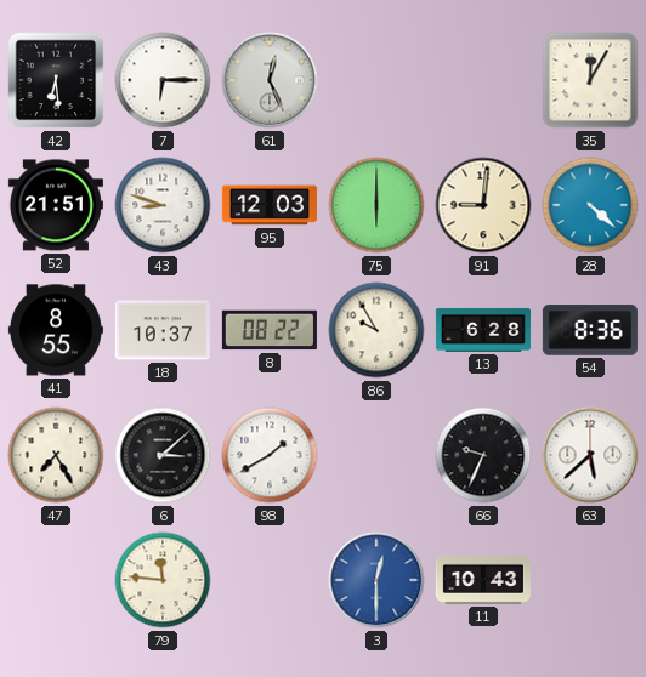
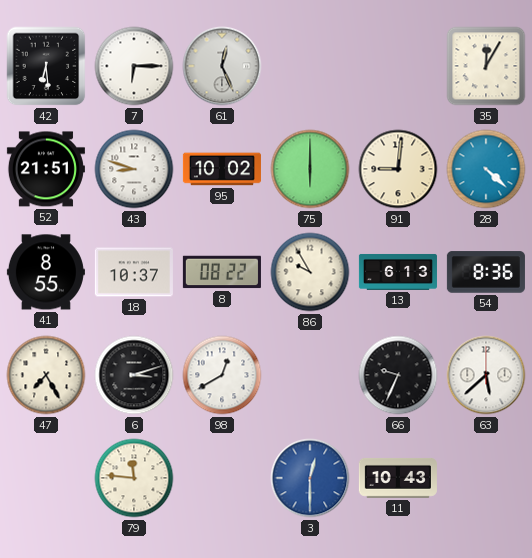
95: 12:03 -> 10:02
13: 6:28 -> 6:13
6: 3:08 -> 3:12
98: 1:40 -> 12:40
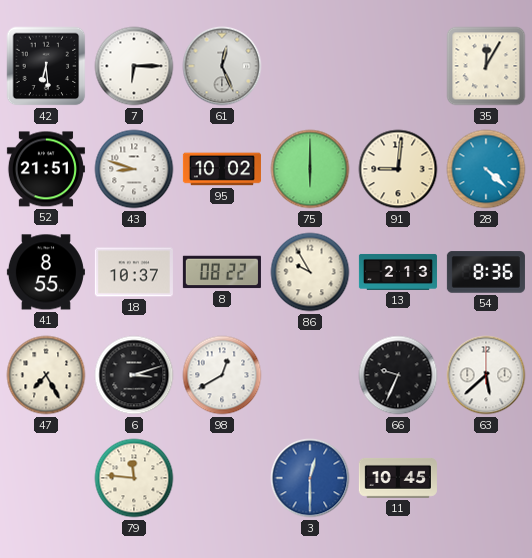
13: 6:13 -> 2:13
11: 10:43 -> 10:45
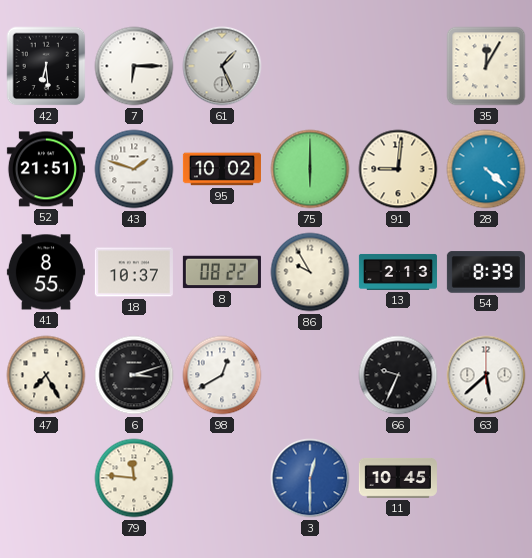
61: 12:26 -> 1:26
43: 8:48 -> 1:48
54: 8:36 -> 8:39
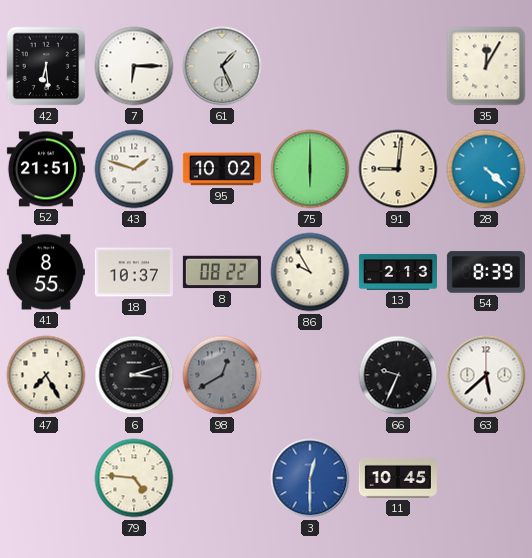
98 dial: white -> grey
79: 11:46 -> 4:46
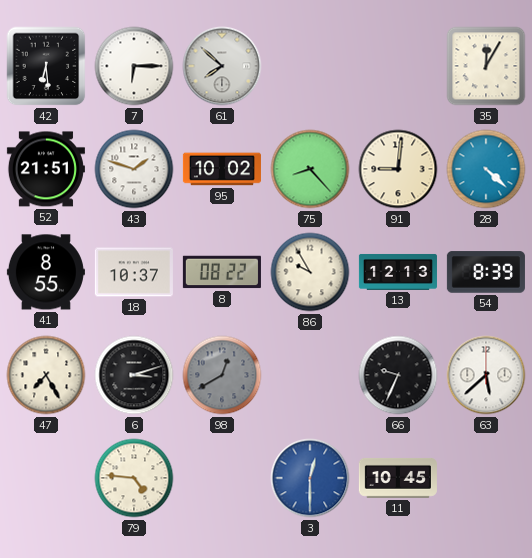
61: 1:26 -> 7:52
75: 6:00 -> 8:23
13: 2:13 -> 12:13
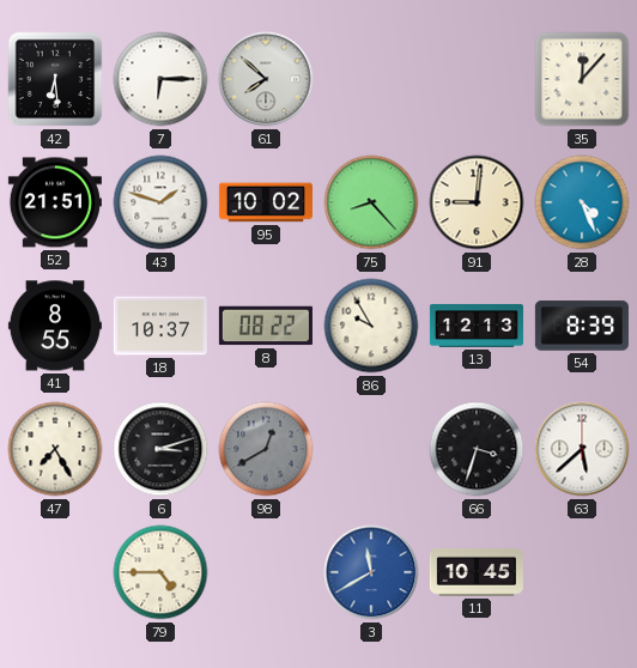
35: 12:05 -> 12:07
28: 4:22 -> 4:26
66: 9:34 -> 3:33
79: 4:46 -> 4:45
3: 12:30 -> 11:40
